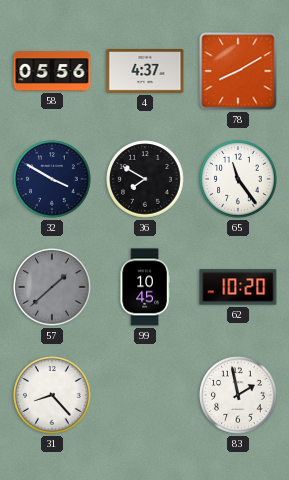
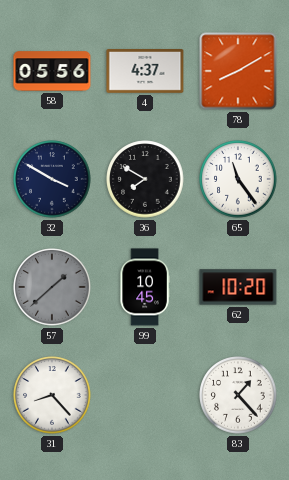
83: 1:58 -> 1:23
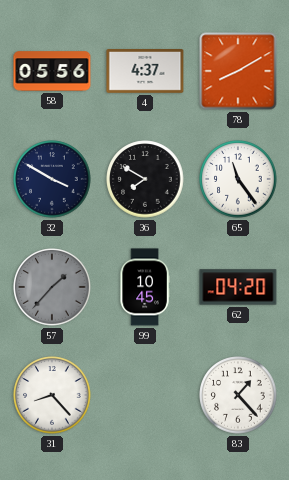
57: 1:38 -> 1:37
62: 10:20 -> 04:20
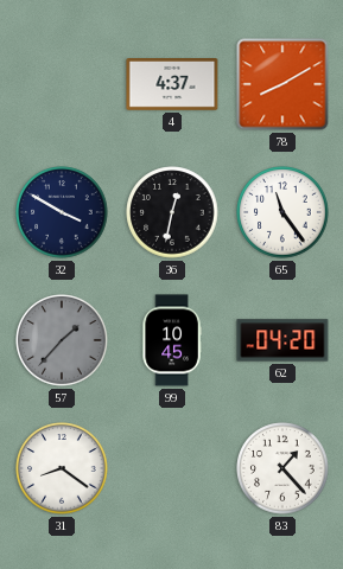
58: 05:56 -> none
36: 7:50 -> 12:32
31: 8:23 -> 8:21
